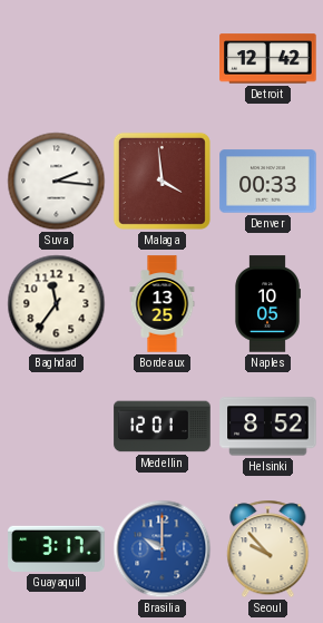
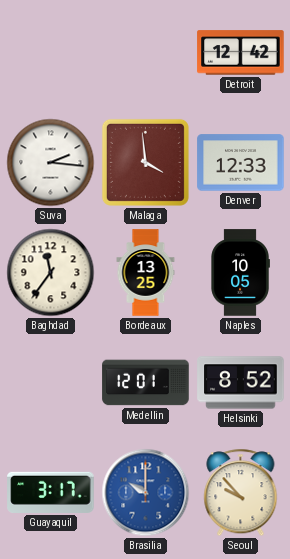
Denver: 00:33 -> 12:33
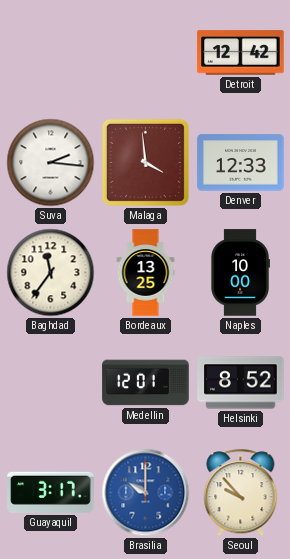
Naples: 10:05 -> 10:00
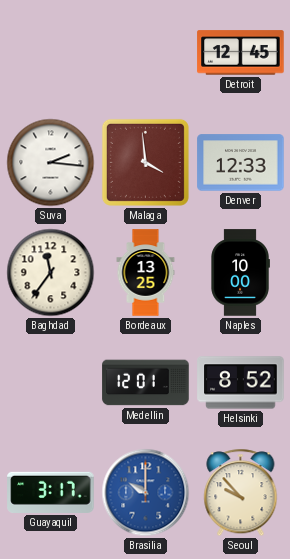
Detroit: 12:42 -> 12:45
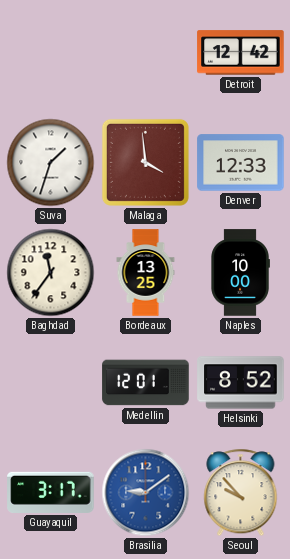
Detroit: 12:45 -> 12:42
Suva: 2:16 -> 1:33
Brasilia: 10:00 -> 9:09
